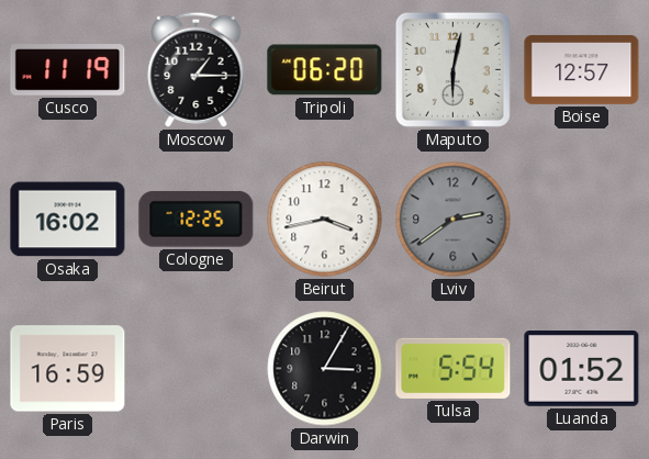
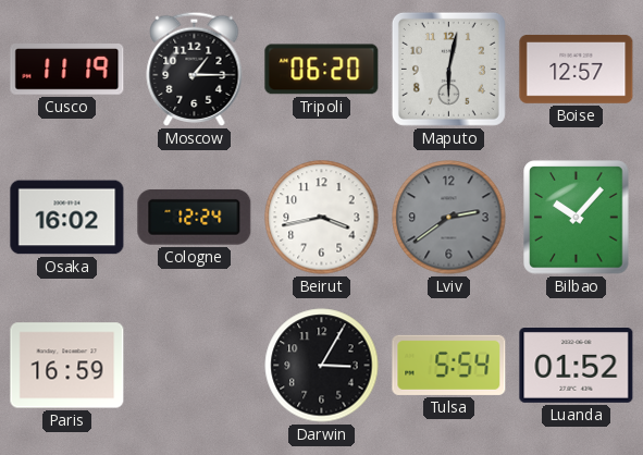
Cologne: 12:25 -> 12:24
Bilbao: none -> 10:07
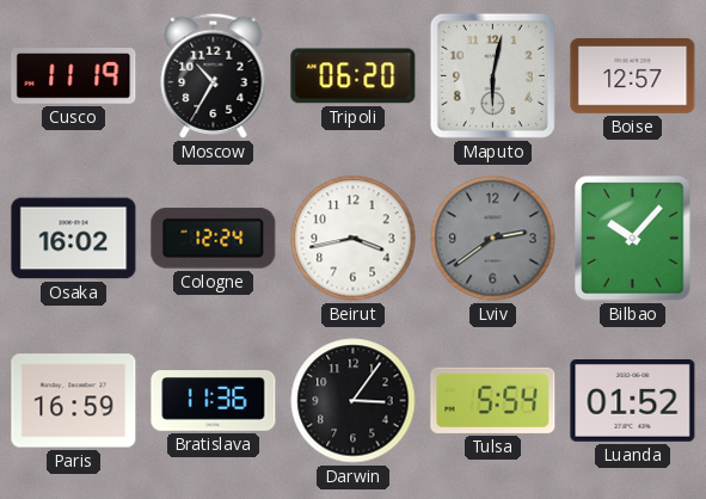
Moscow: 1:15 -> 10:35
Bratislava: none -> 11:36
Darwin: 3:05 -> 3:06
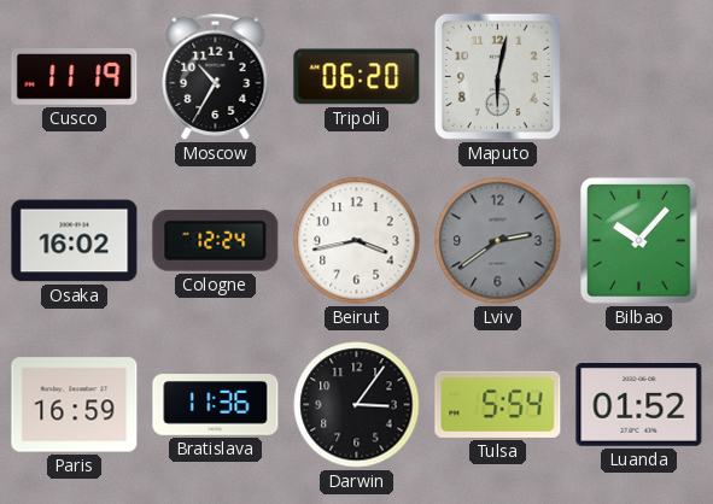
Boise: 12:57 -> none
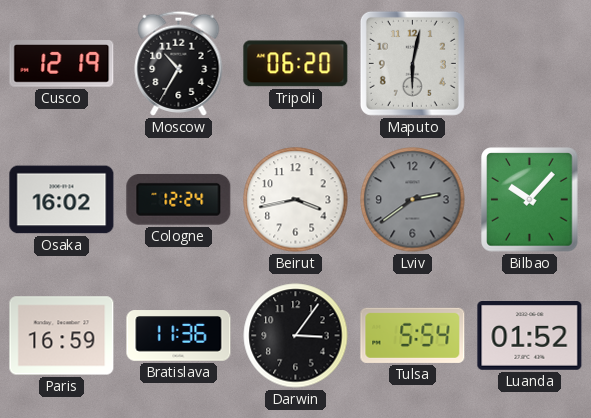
Cusco: 11:19 -> 12:19
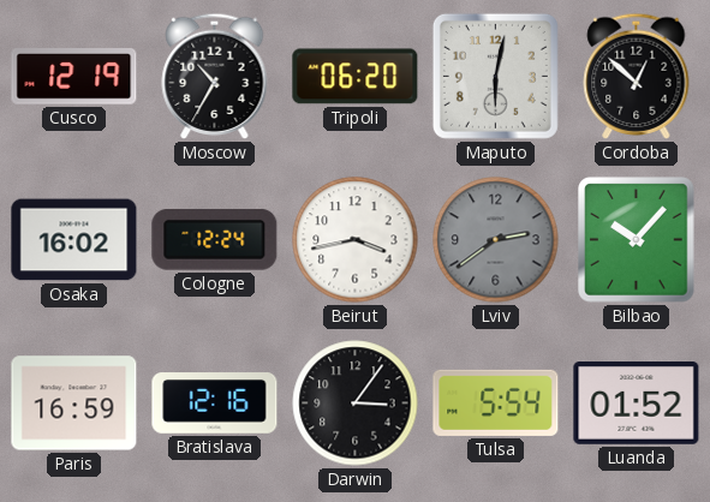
Cordoba: none -> 12:52
Bratislava: 11:36 -> 12:16
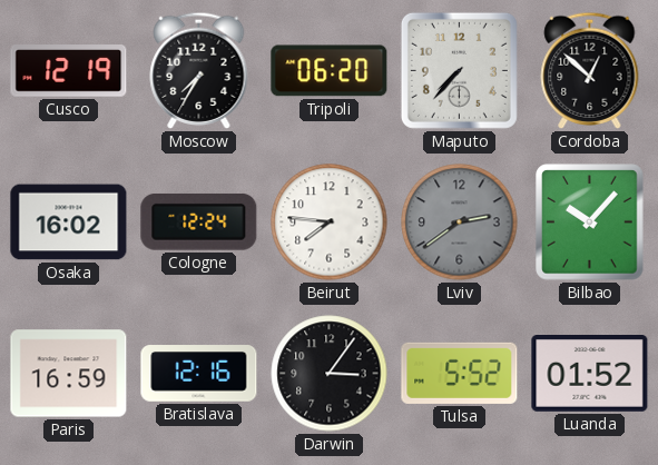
Moscow: 10:35 -> 7:35
Maputo: 6:02 -> 7:37
Beirut: 3:43 -> 7:46
Tulsa: 5:54 -> 5:52
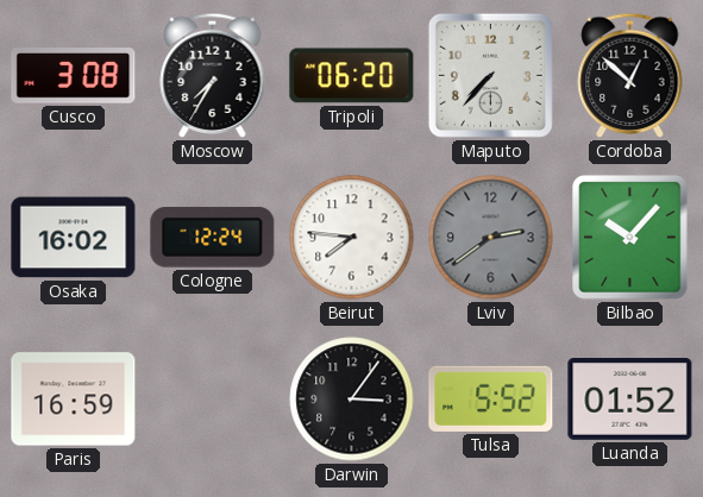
Cusco: 12:19 -> 3:08
Bratislava: 12:16 -> none
